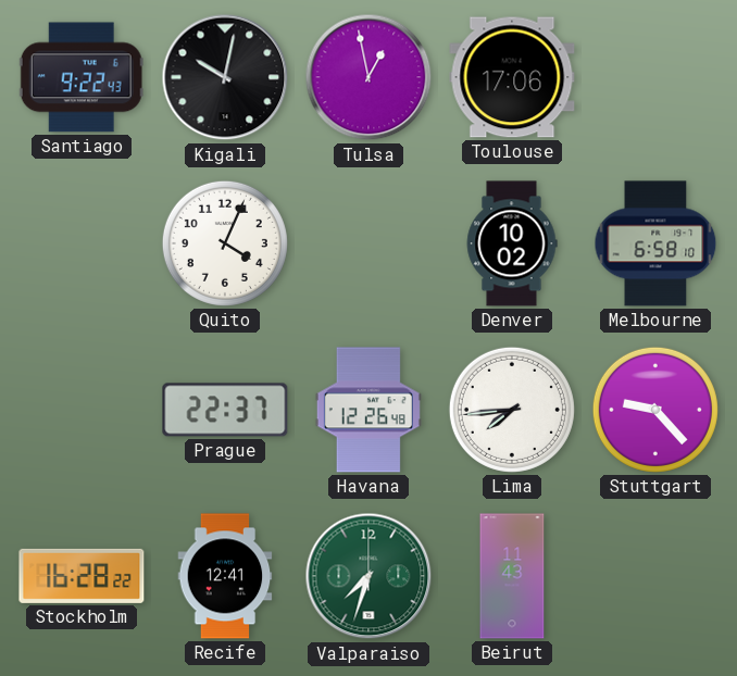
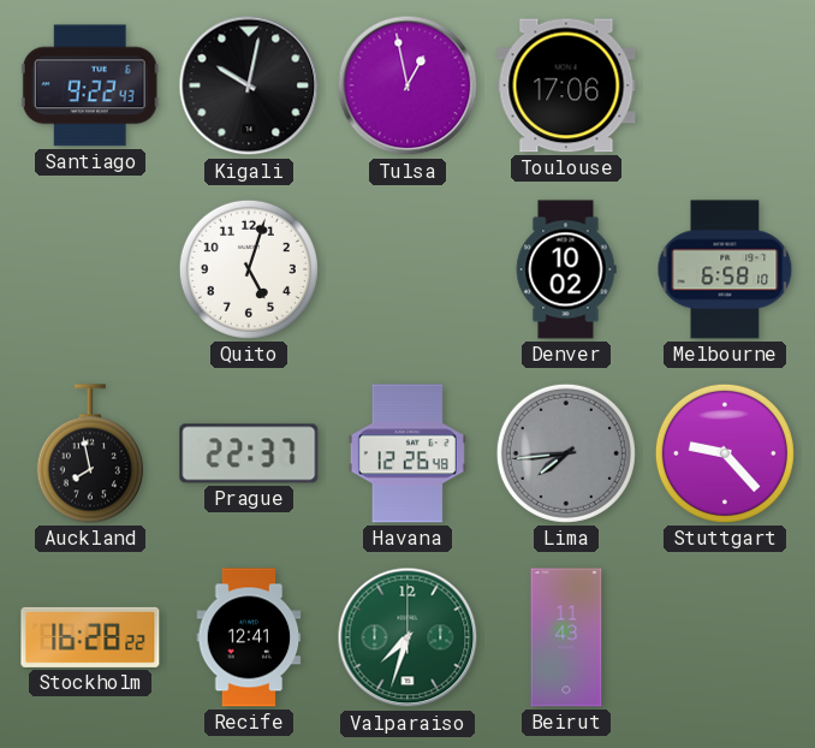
Quito: 4:04 -> 5:03
Auckland: none -> 7:58
Lima dial: white -> grey
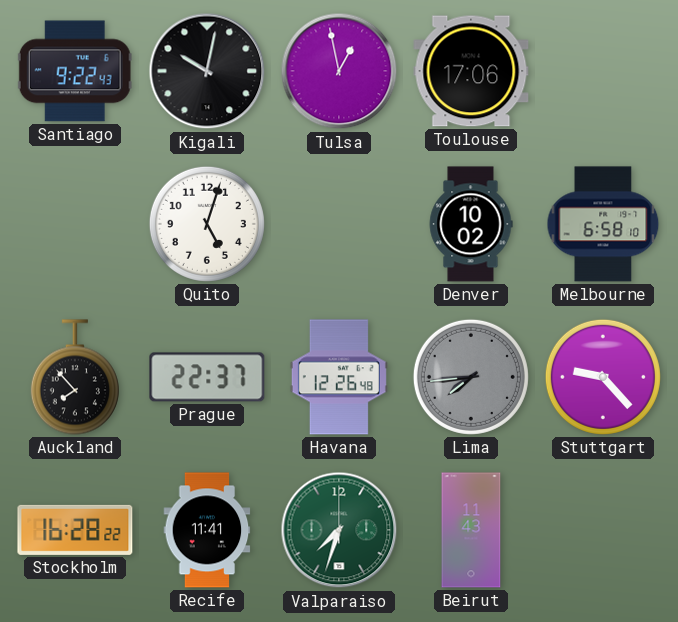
Auckland: 7:58 -> 7:53
Recife: 12:41 -> 11:41
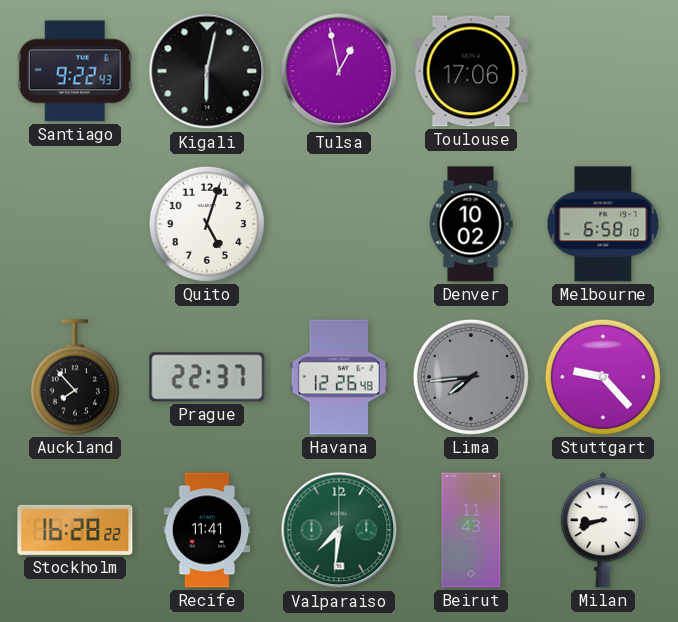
Kigali: 10:02 -> 6:02
Valparaiso: 7:33 -> 7:31
Milan: none -> 8:42
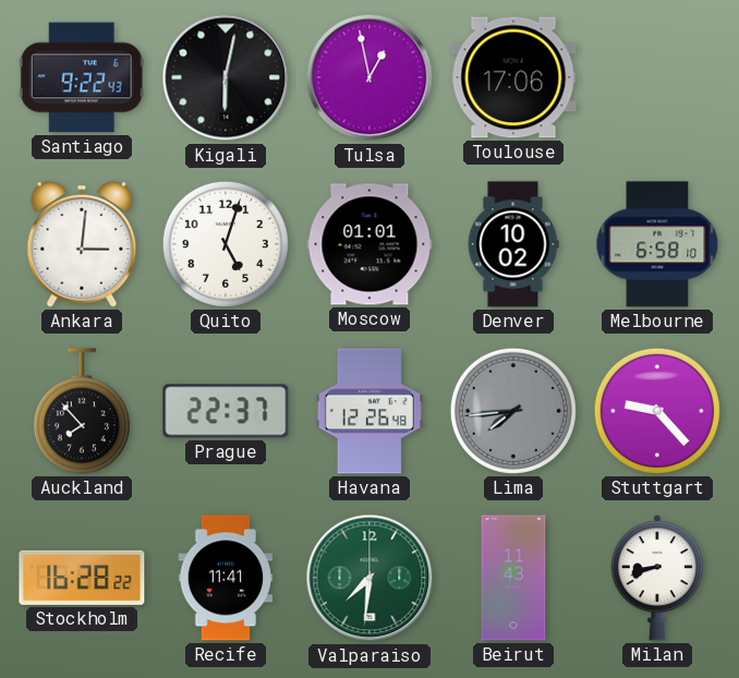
Ankara: none -> 3:01
Moscow: none -> 01:01
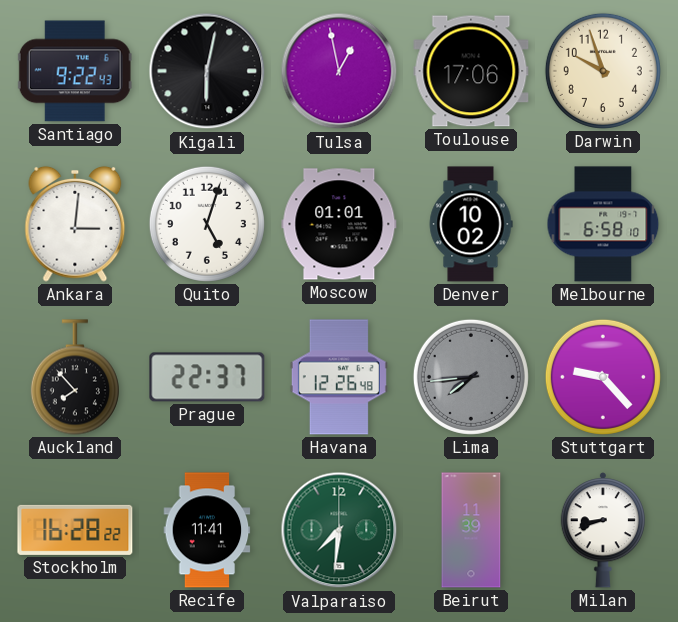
Darwin: none -> 9:57
Beirut: 11:43 -> 11:39
